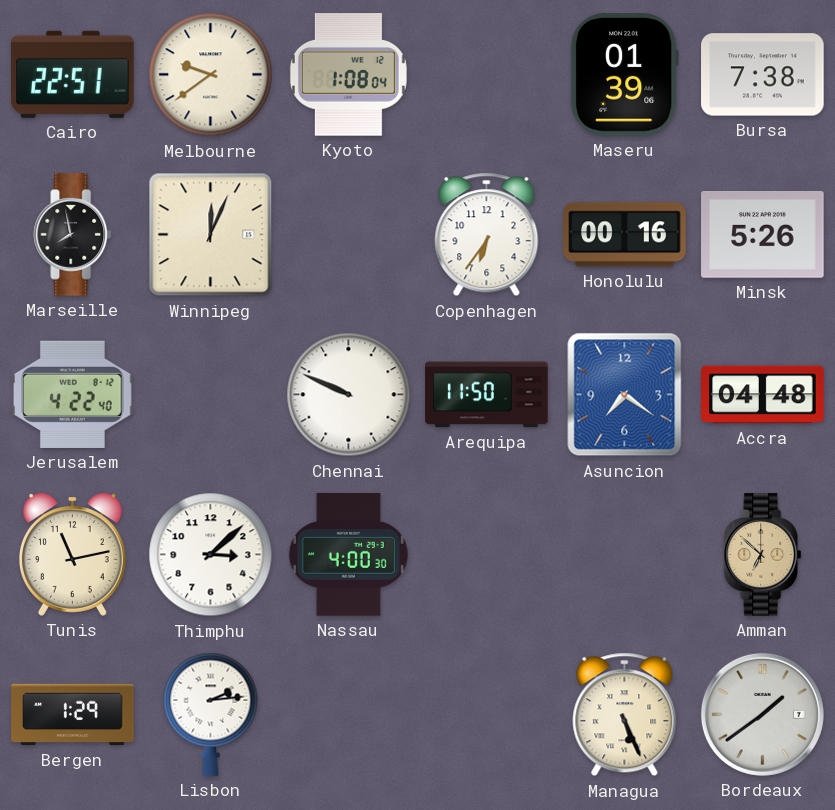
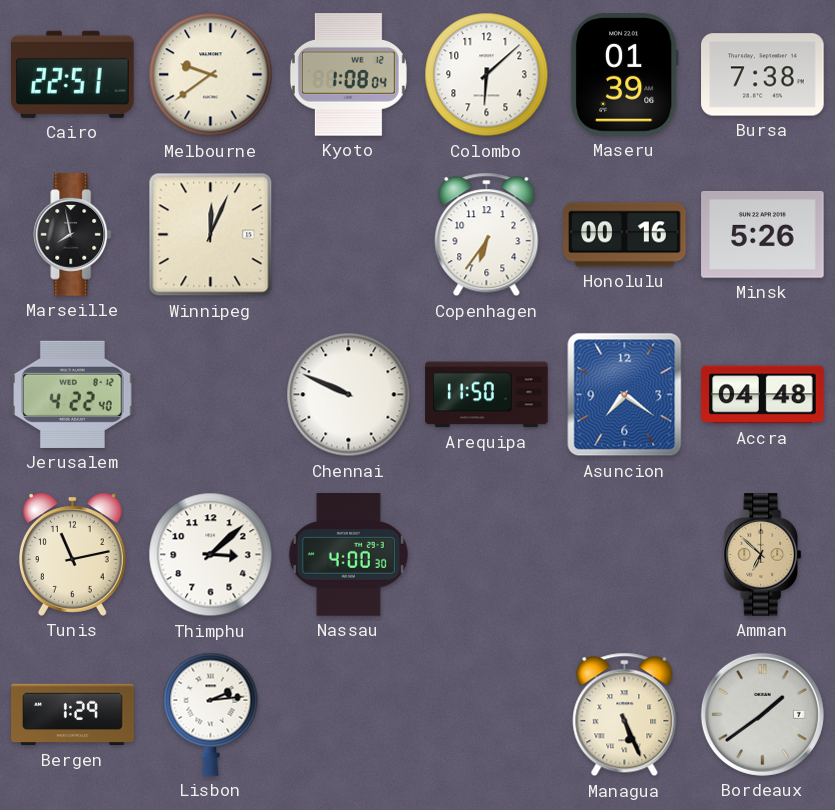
Colombo: none -> 6:08
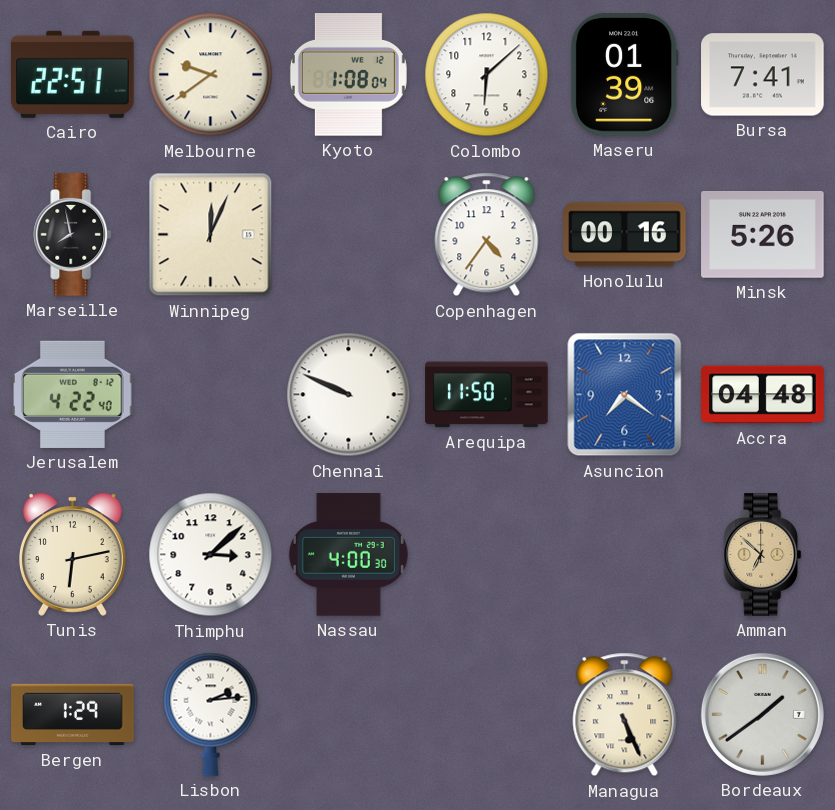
Bursa: 7:38 -> 7:41
Copenhagen: 6:36 -> 4:36
Tunis: 11:13 -> 6:13
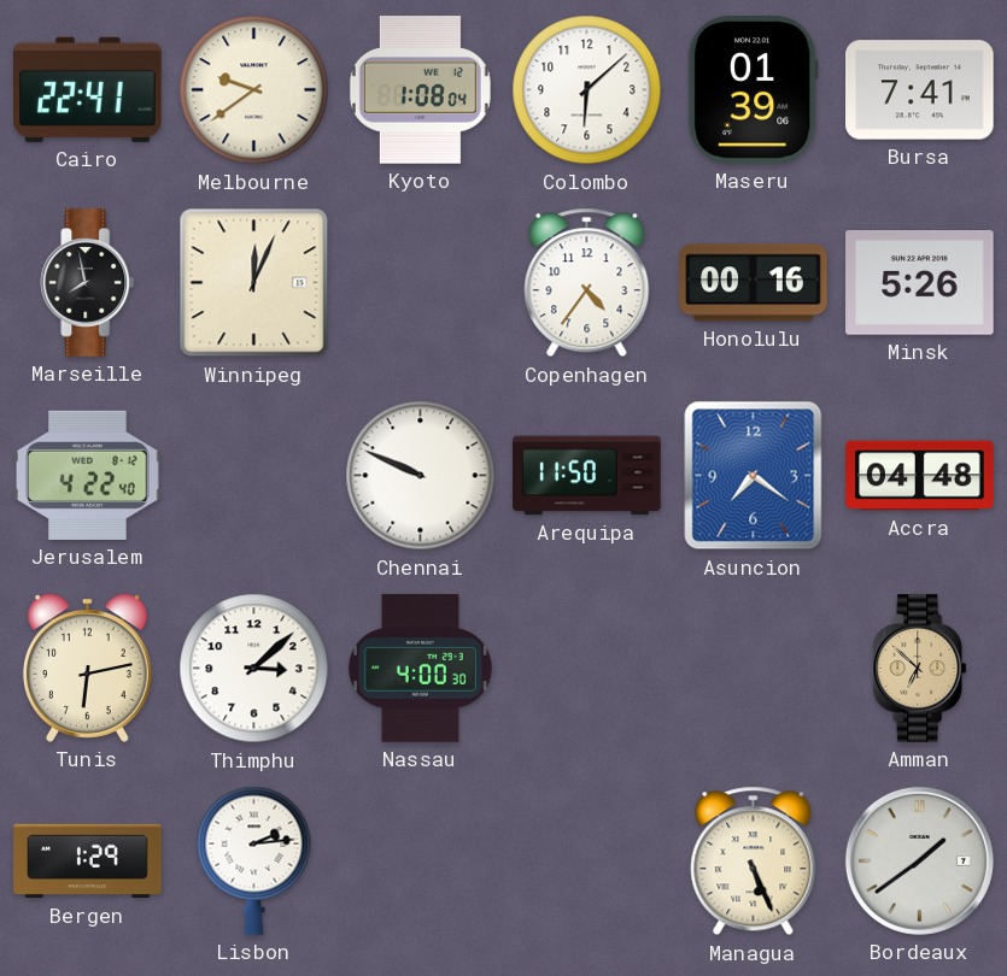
Cairo: 22:51 -> 22:41
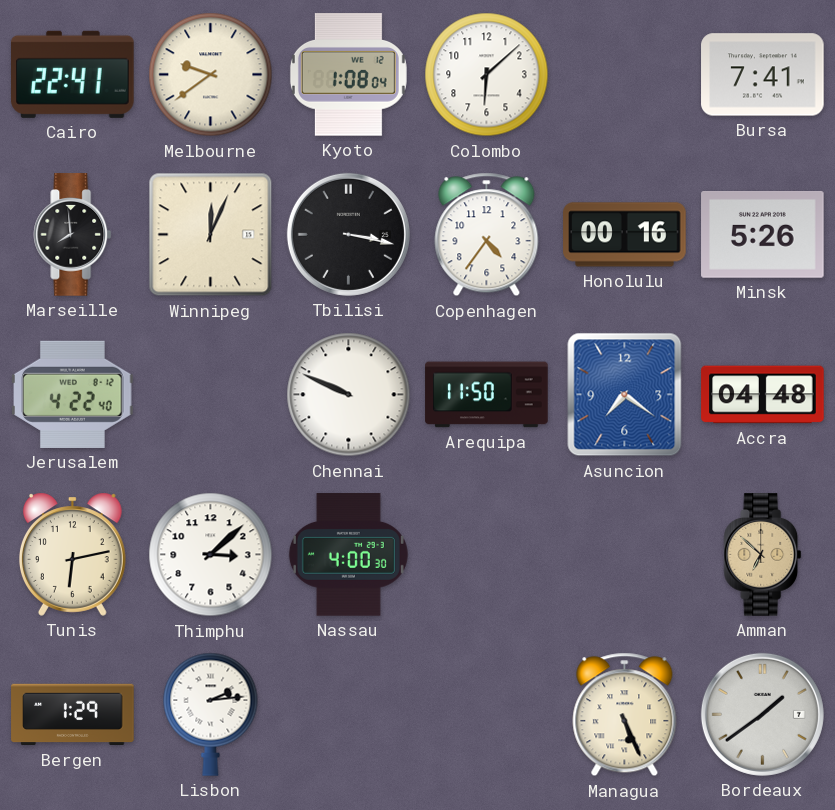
Maseru: 01:39 -> none
Marseille: 7:58 -> 7:59
Tbilisi: none -> 3:17
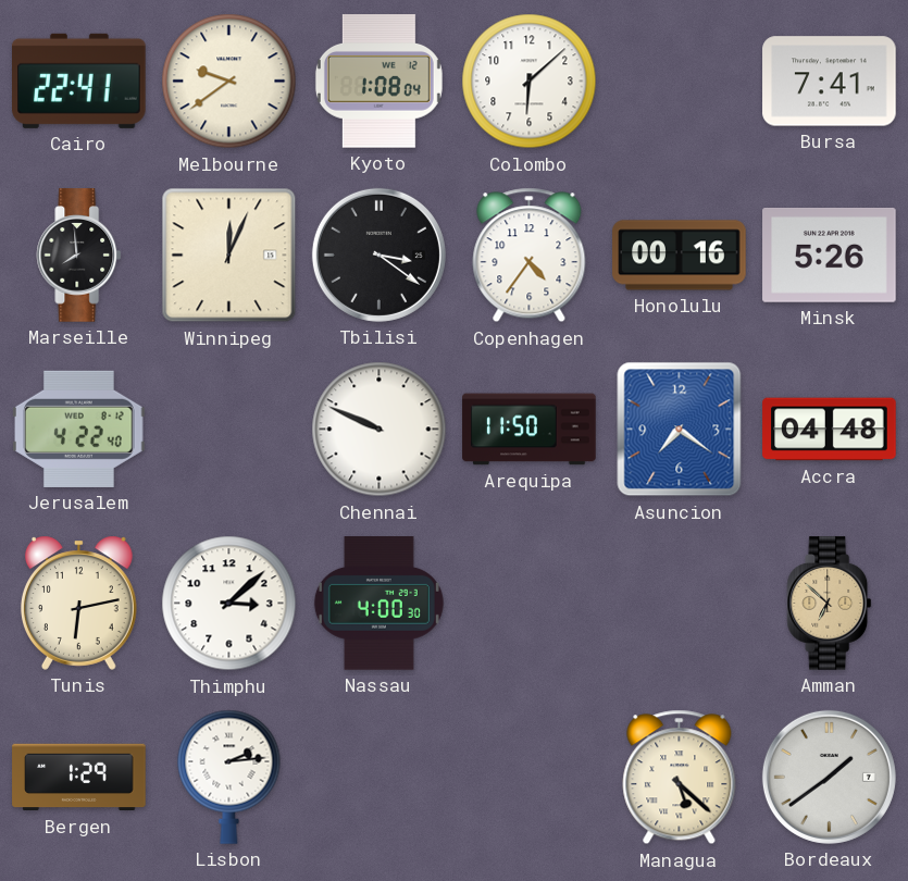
Tbilisi: 3:17 -> 3:21
Managua: 5:26 -> 5:22
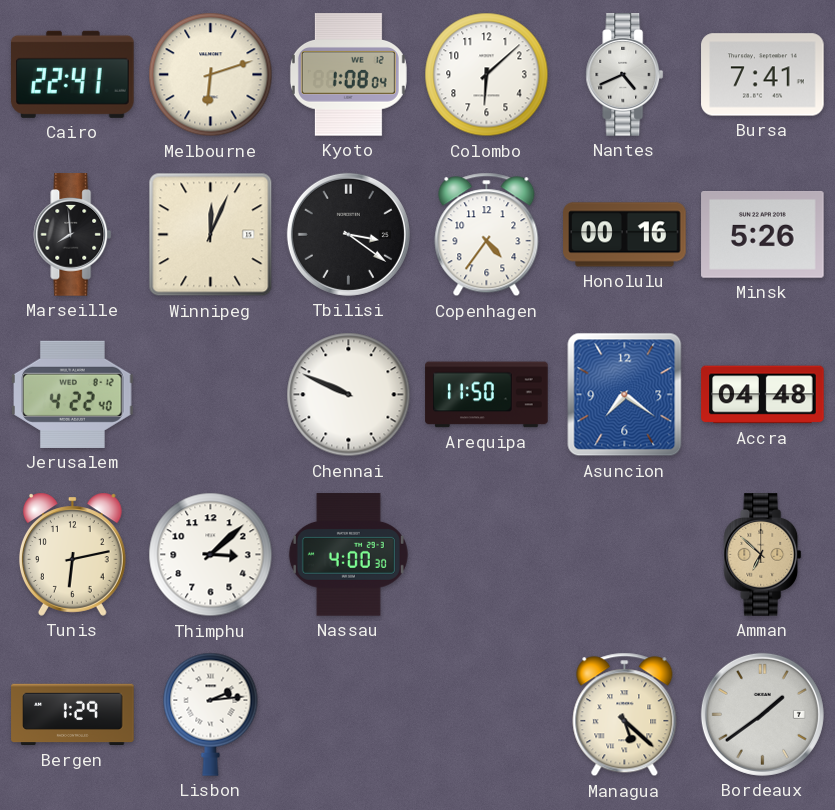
Melbourne: 9:39 -> 6:12
Nantes: none -> 4:41
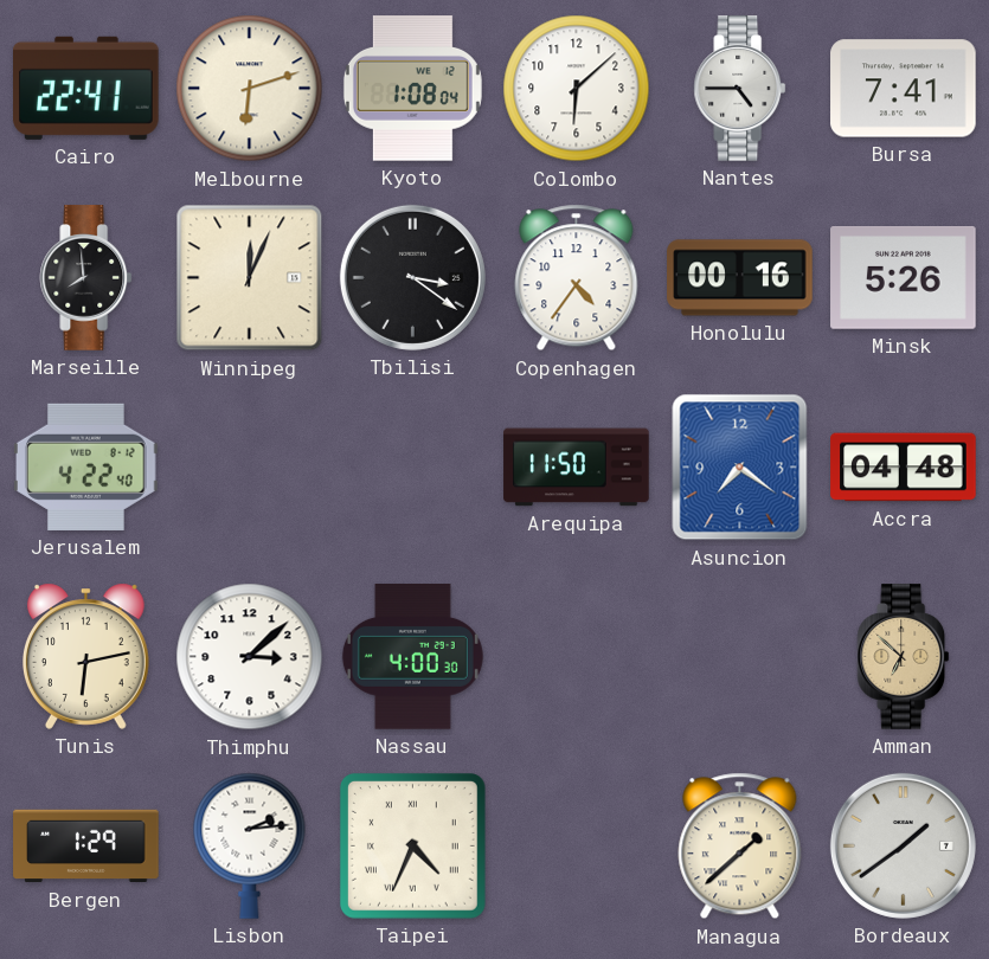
Nantes: 4:41 -> 4:45
Chennai: 9:49 -> none
Taipei: none -> 4:34
Managua: 5:22 -> 1:38
